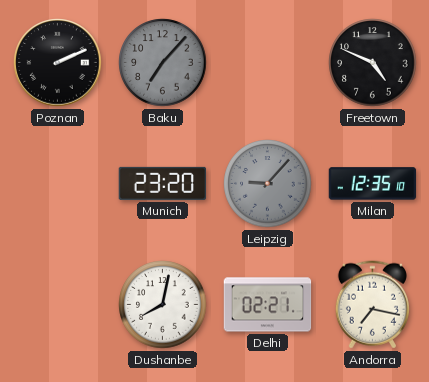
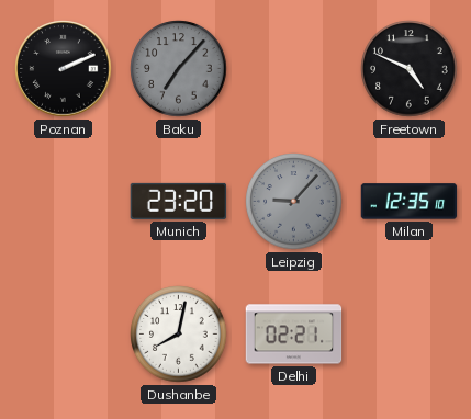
Andorra: 7:17 -> none
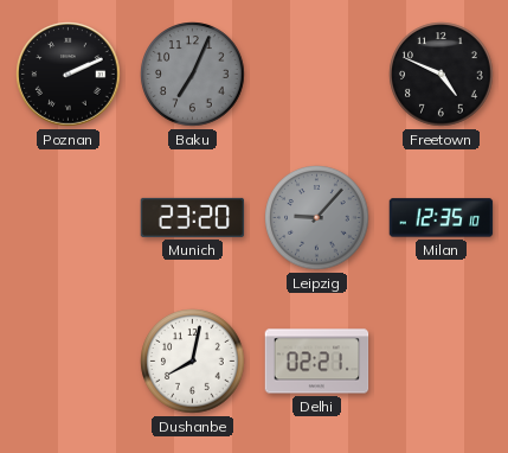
Baku: 7:07 -> 7:04
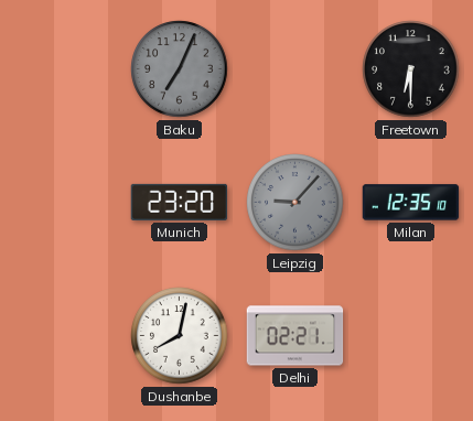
Poznan: 2:11 -> none
Freetown: 4:49 -> 6:30
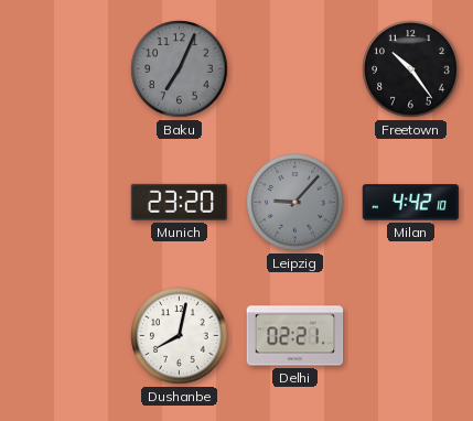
Freetown: 6:30 -> 10:24
Milan: 12:35 -> 4:42
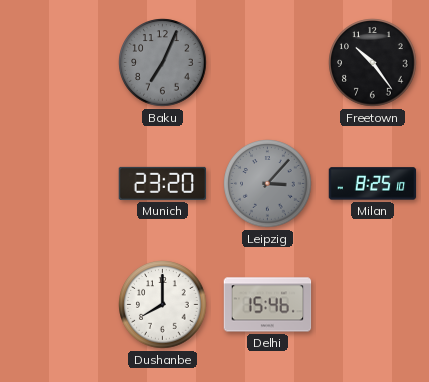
Leipzig: 9:07 -> 3:07
Milan: 4:42 -> 8:25
Dushanbe: 8:02 -> 8:00
Delhi: 02:21 -> 15:46
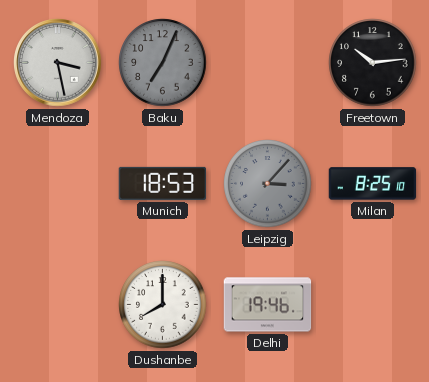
Mendoza: none -> 3:28
Freetown: 10:24 -> 10:14
Munich: 23:20 -> 18:53
Delhi: 15:46 -> 19:46
